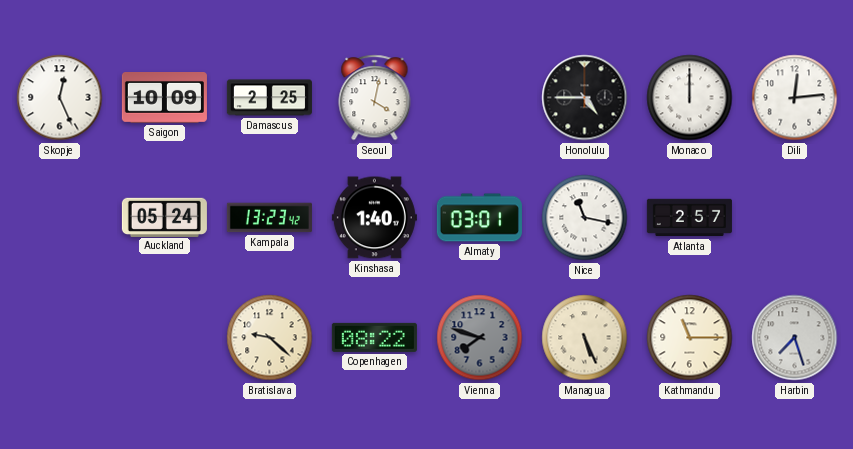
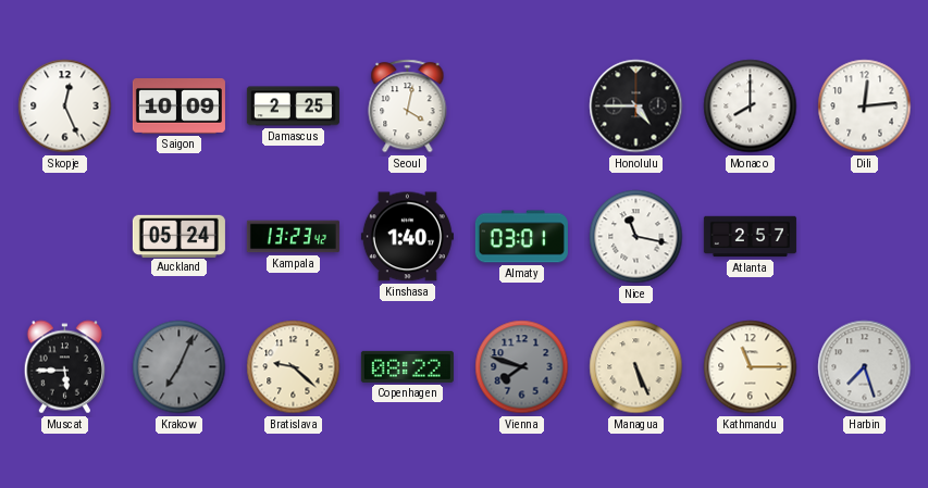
Monaco: 12:00 -> 8:00
Muscat: none -> 5:45
Krakow: none -> 7:04
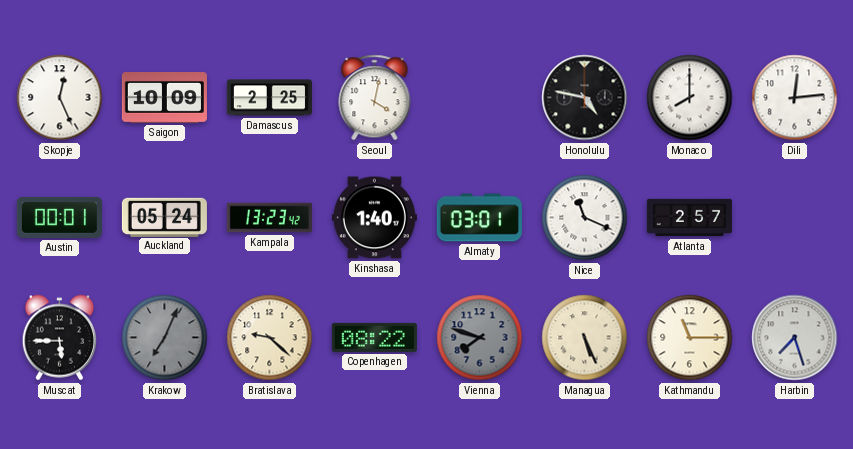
Honolulu: 4:45 -> 4:47
Austin: none -> 00:01
Nice: 11:17 -> 11:19
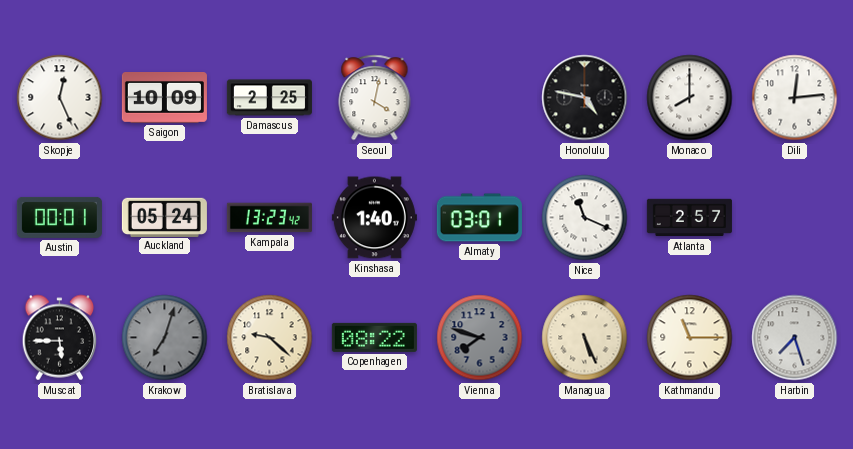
Krakow: 7:04 -> 7:03
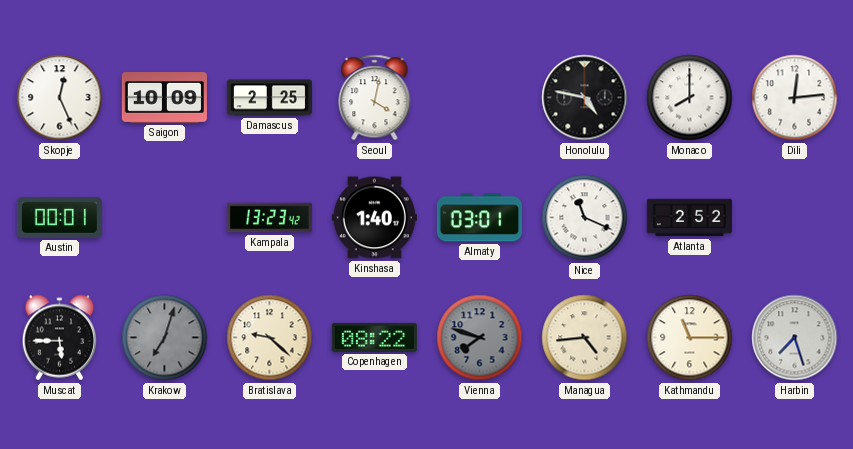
Auckland: 05:24 -> none
Atlanta: 2:57 -> 2:52
Managua: 5:26 -> 4:44
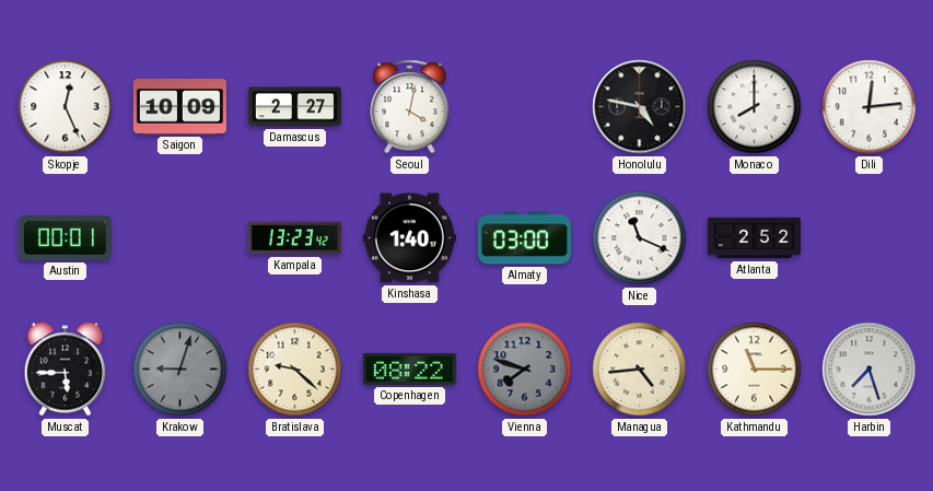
Damascus: 2:25 -> 2:27
Almaty: 03:01 -> 03:00
Krakow: 7:03 -> 9:03
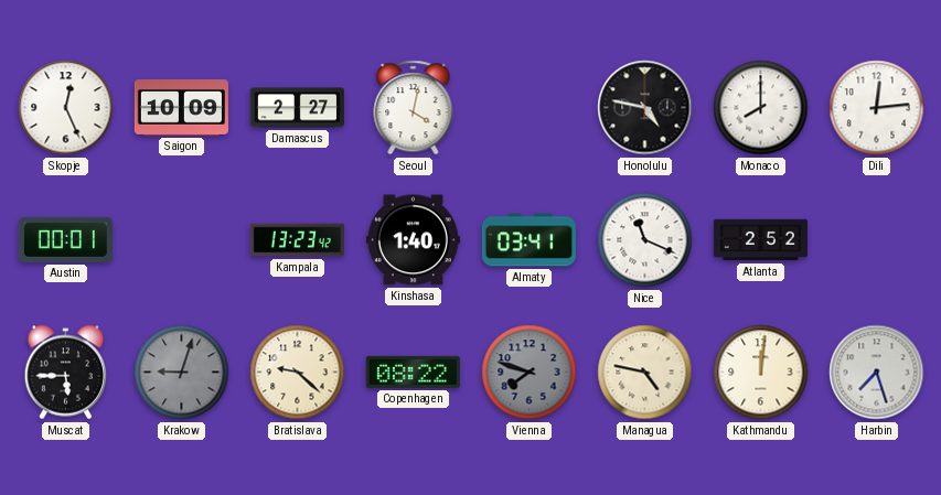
Almaty: 03:00 -> 03:41
Managua: 4:44 -> 4:47
Kathmandu: 11:15 -> 12:01
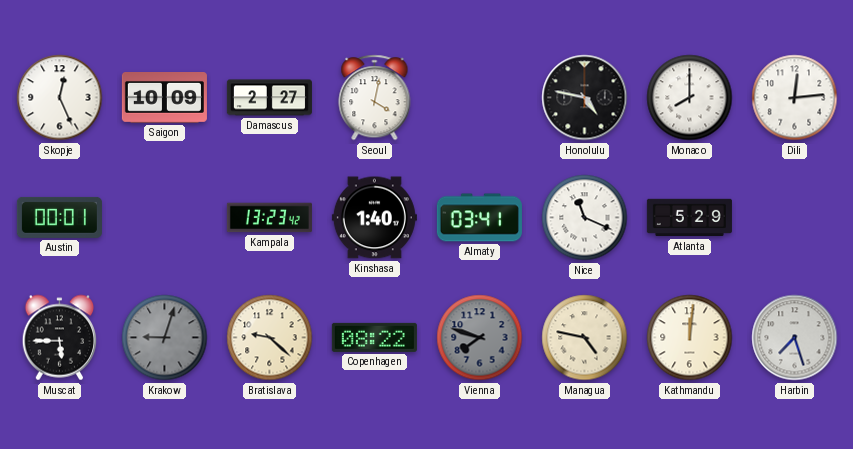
Atlanta: 2:52 -> 5:29
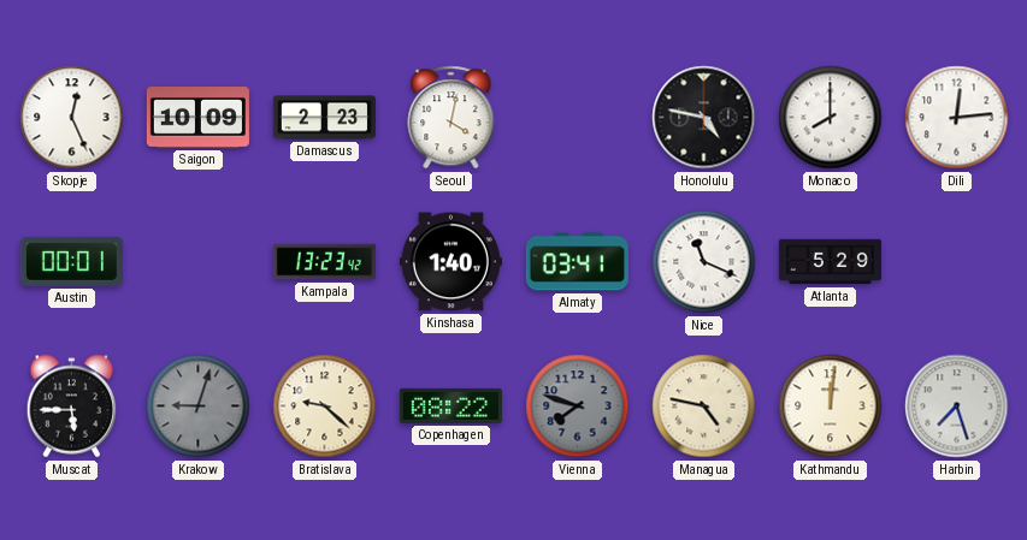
Damascus: 2:27 -> 2:23
